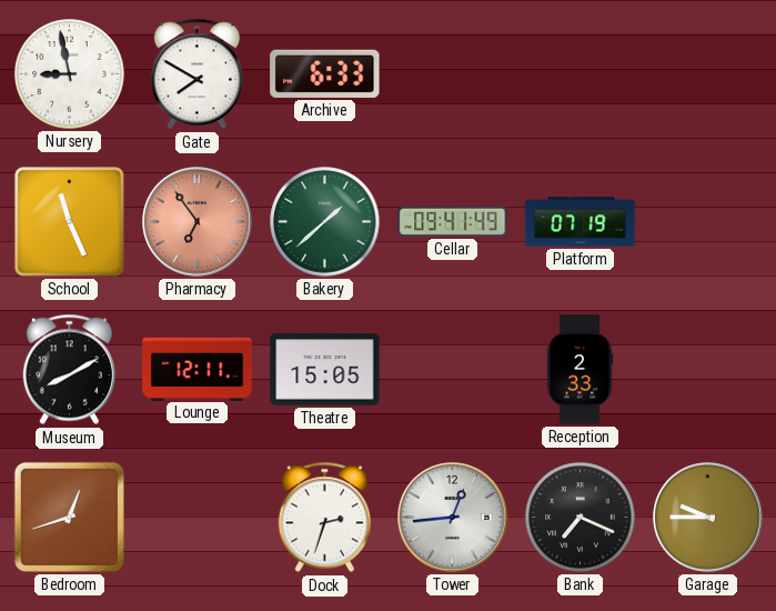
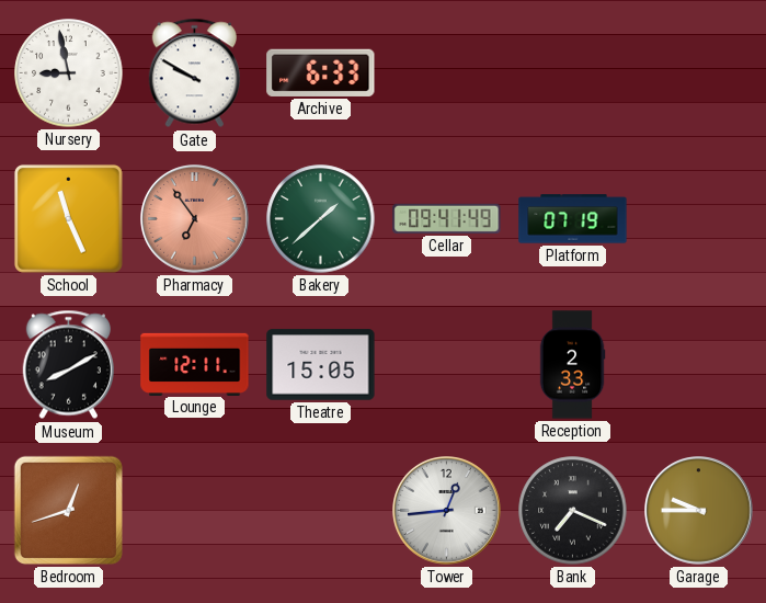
Gate: 7:50 -> 9:50
Dock: 2:33 -> none
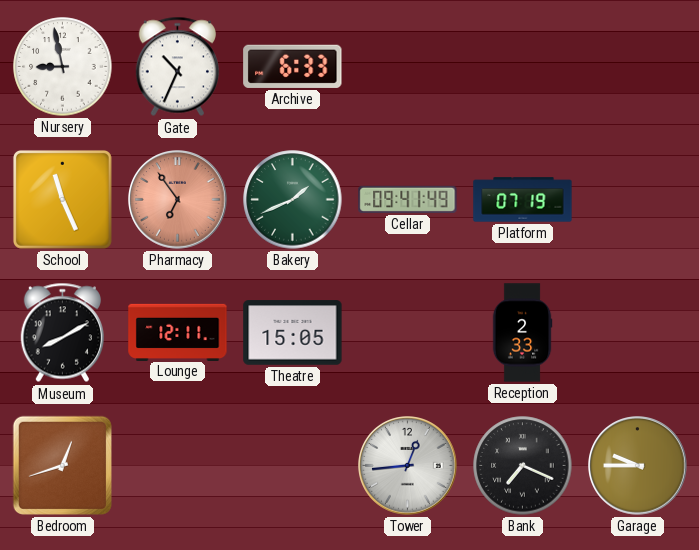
Gate: 9:50 -> 10:34
Bakery: 1:38 -> 1:41
